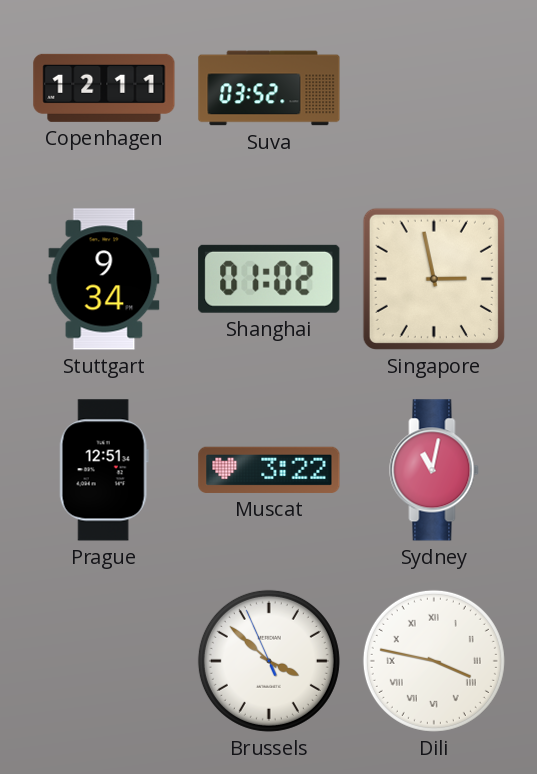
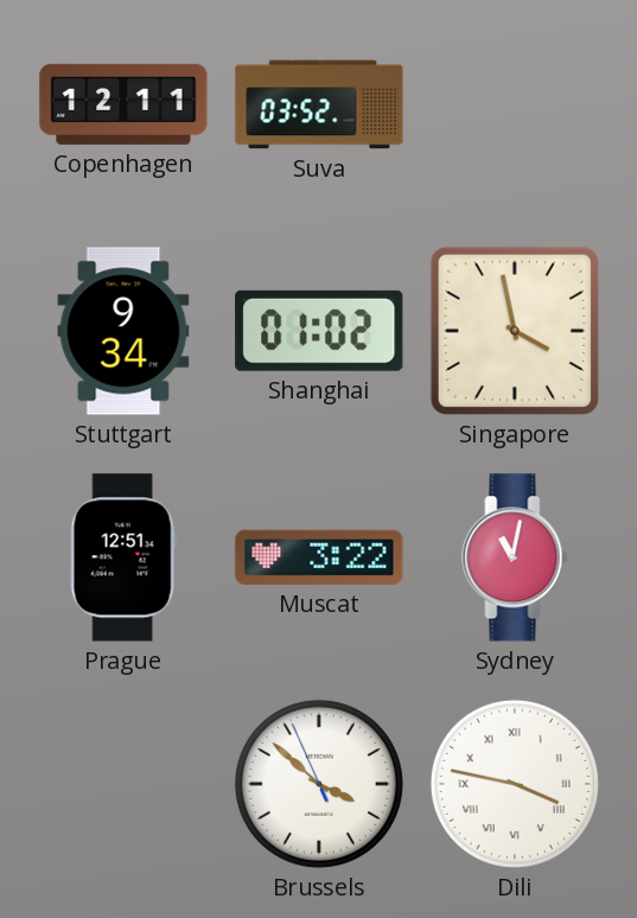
Singapore: 2:58 -> 3:58
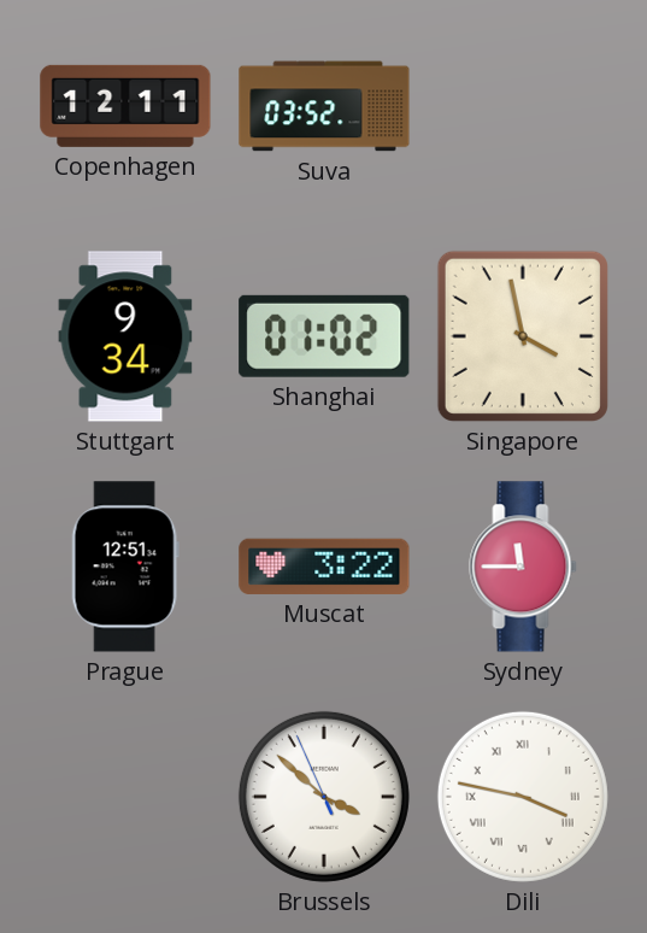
Sydney: 11:02 -> 11:45
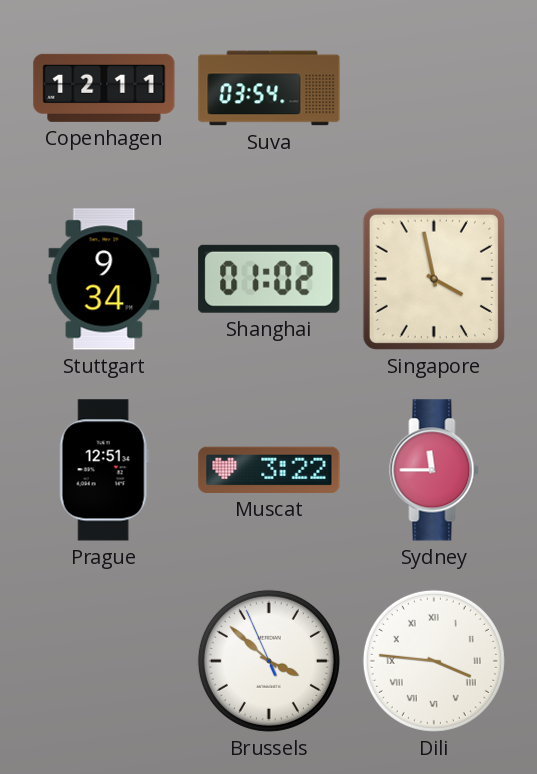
Suva: 03:52 -> 03:54
Dili: 3:47 -> 3:46
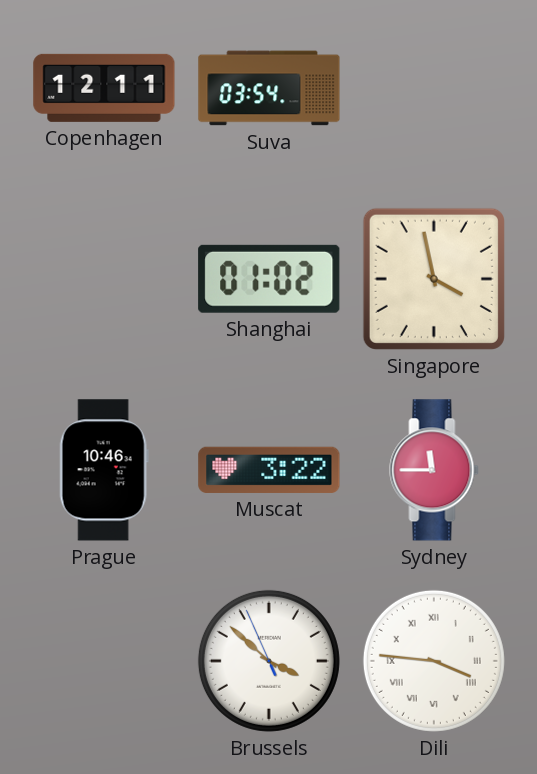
Stuttgart: 9:34 -> none
Prague: 12:51 -> 10:46
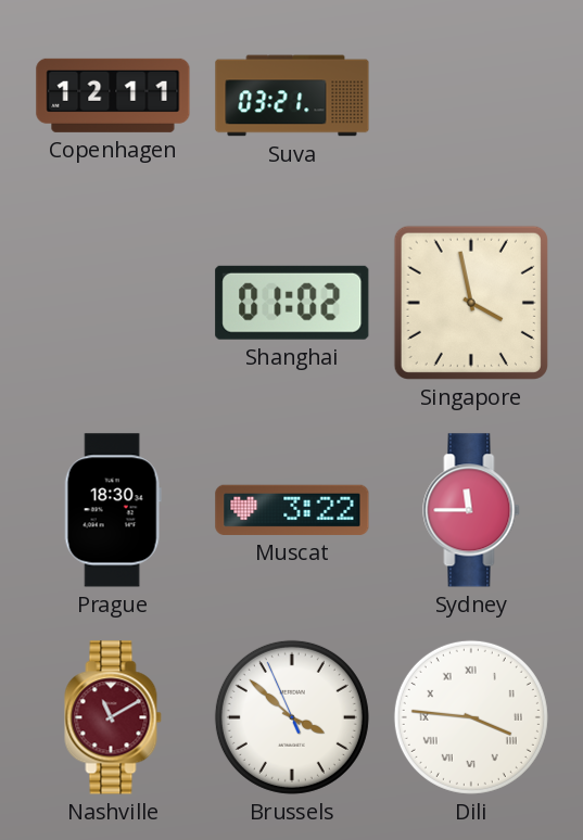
Suva: 03:54 -> 03:21
Prague: 10:46 -> 18:30
Nashville: none -> 11:10
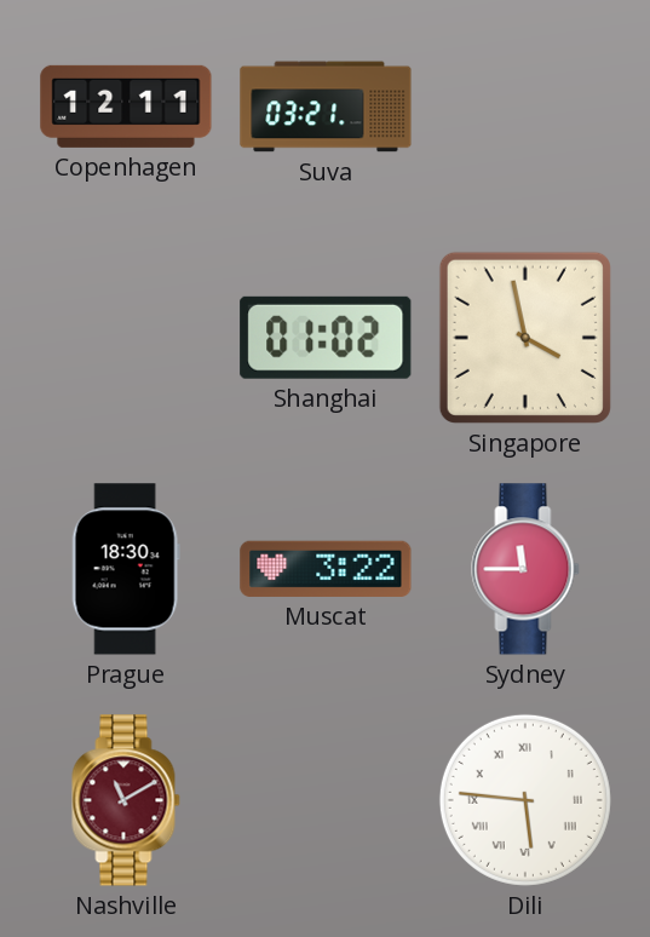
Brussels: 3:51 -> none
Dili: 3:46 -> 5:46
